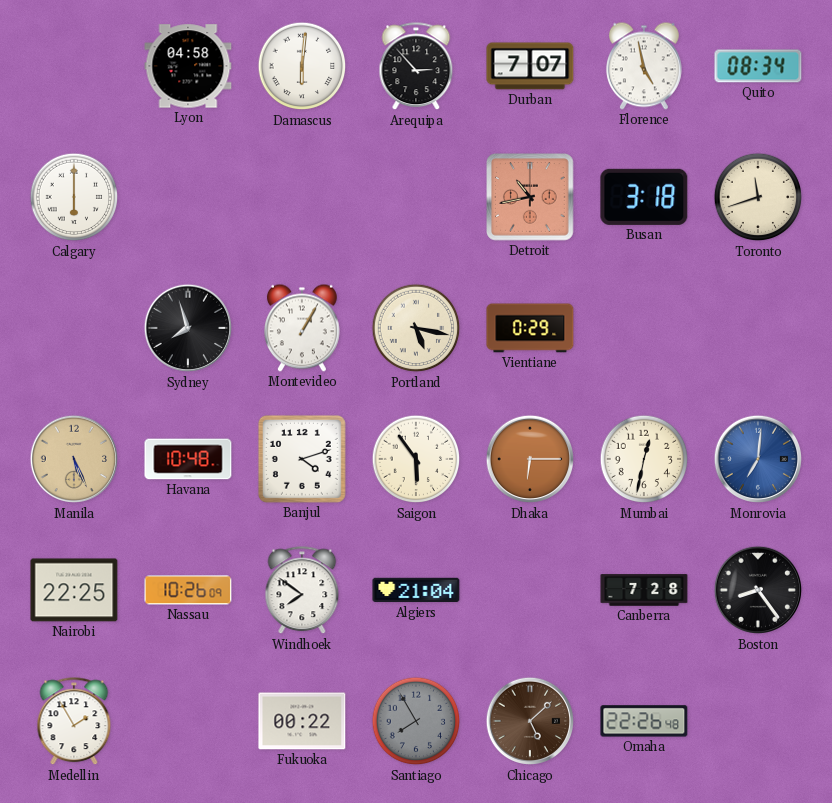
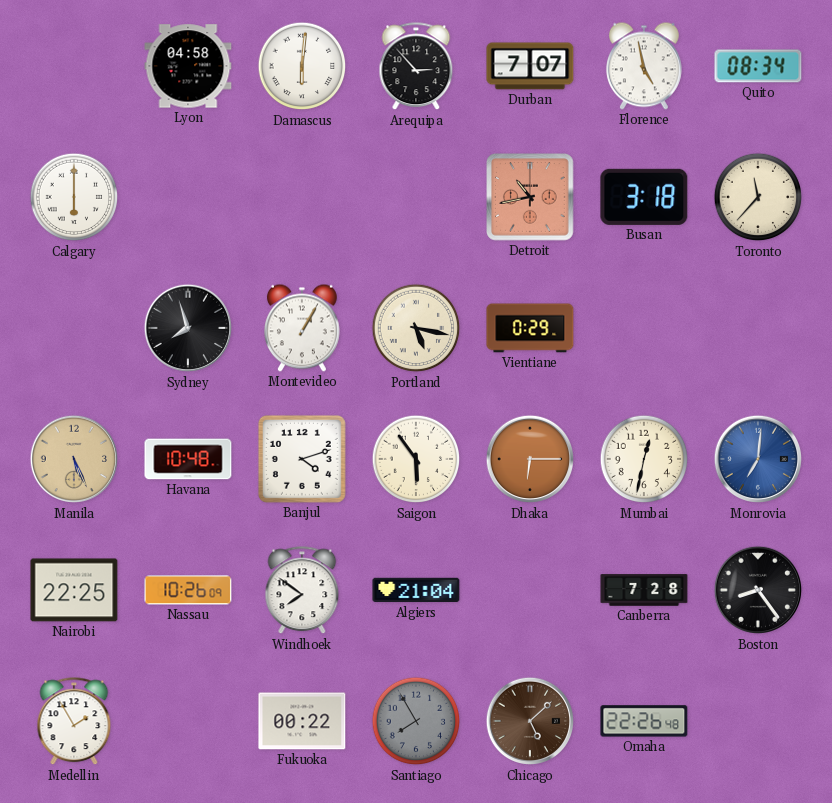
Toronto: 11:42 -> 11:37
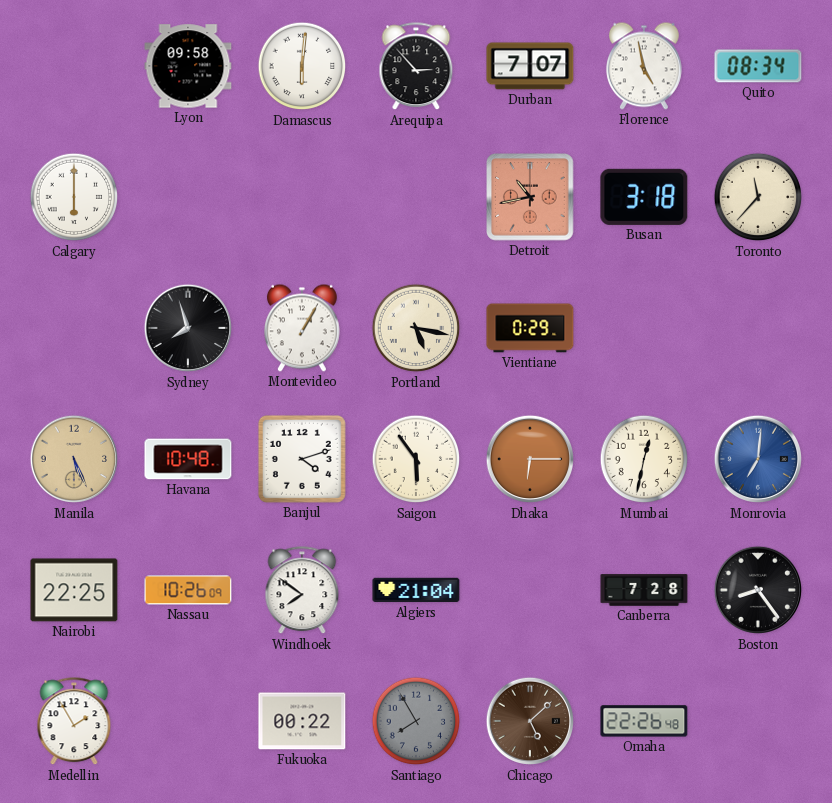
Lyon: 04:58 -> 09:58
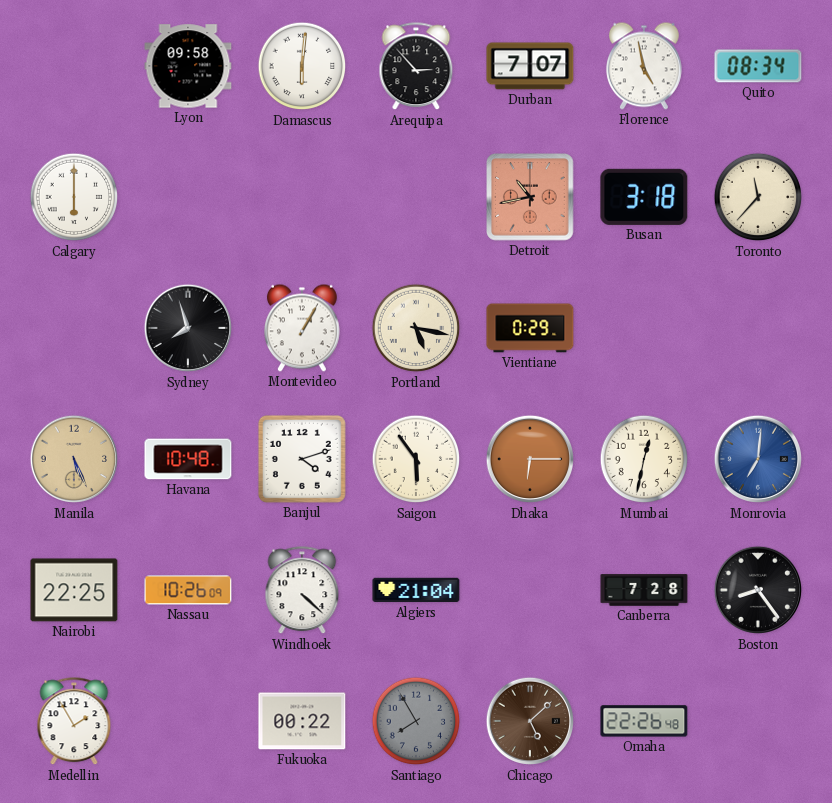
Windhoek: 7:51 -> 4:22
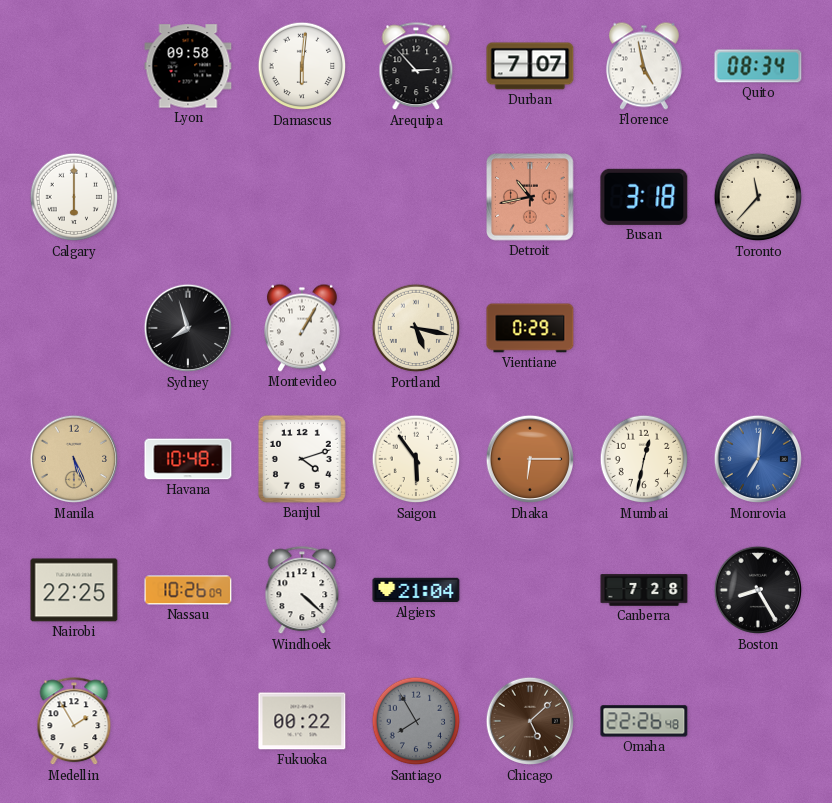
Boston: 8:24 -> 8:25
